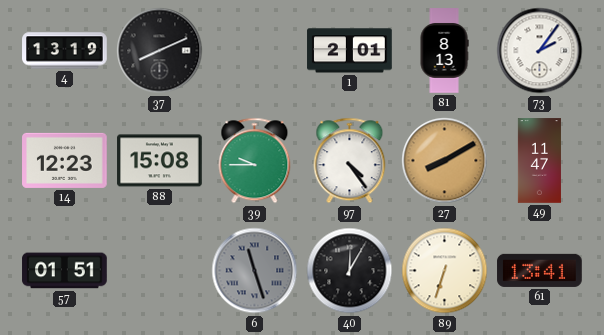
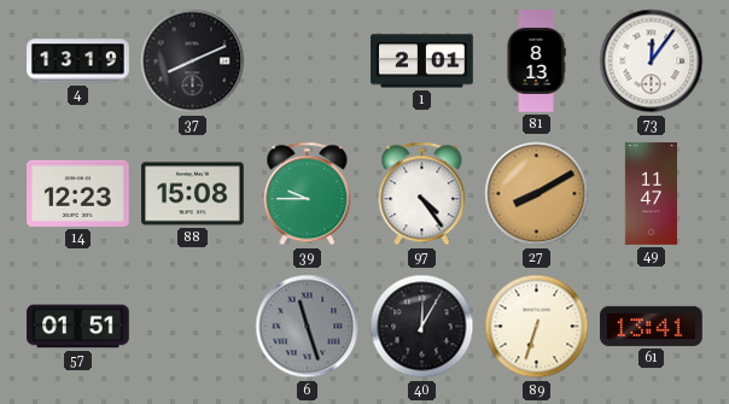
73: 2:06 -> 12:06
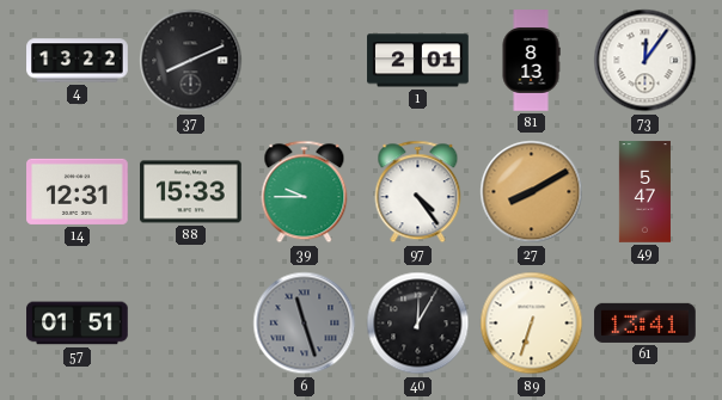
4: 13:19 -> 13:22
14: 12:23 -> 12:31
88: 15:08 -> 15:33
49: 11:47 -> 5:47
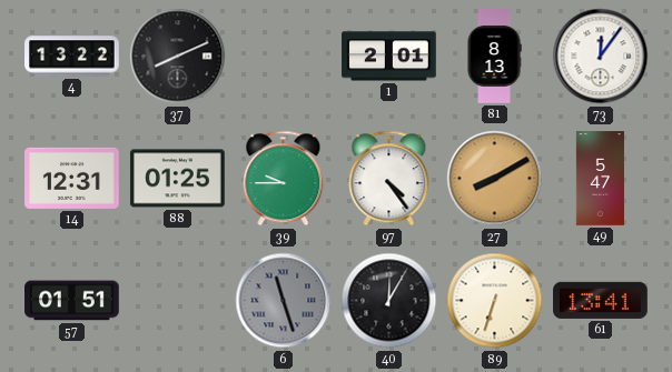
88: 15:33 -> 01:25
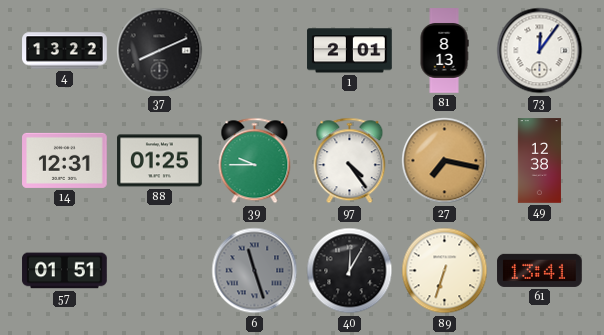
27: 8:10 -> 7:17
49: 5:47 -> 12:38
